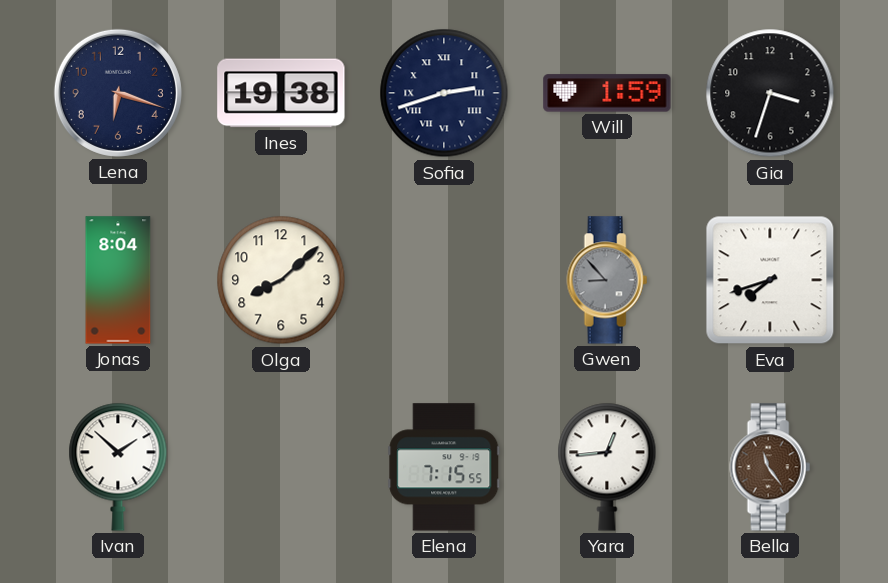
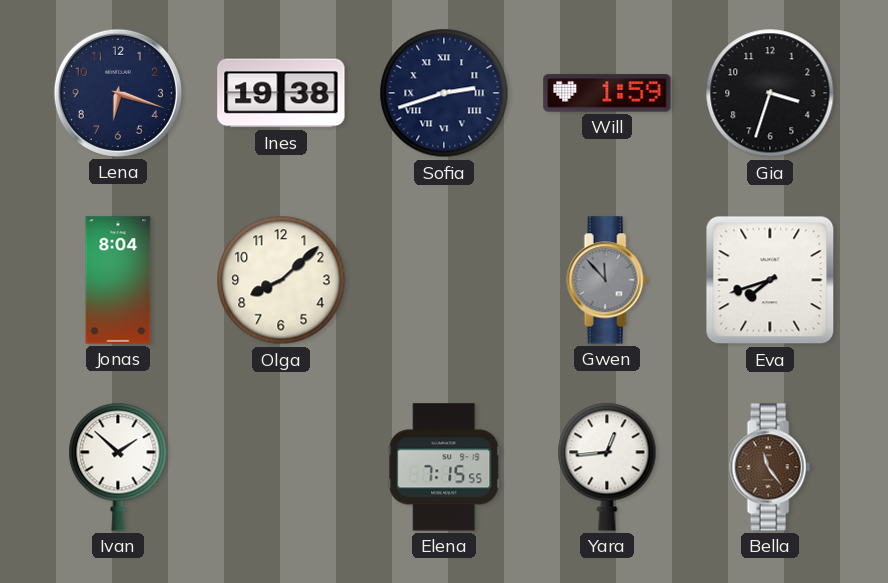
Gwen: 8:53 -> 11:53
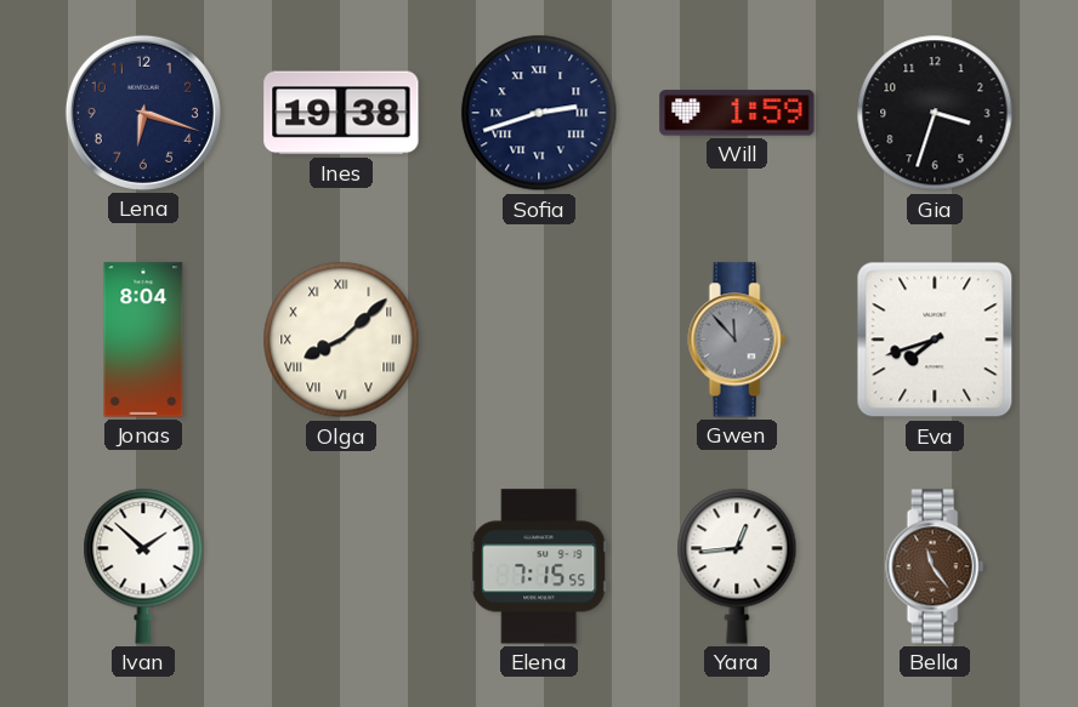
Olga numerals: Arabic -> Roman
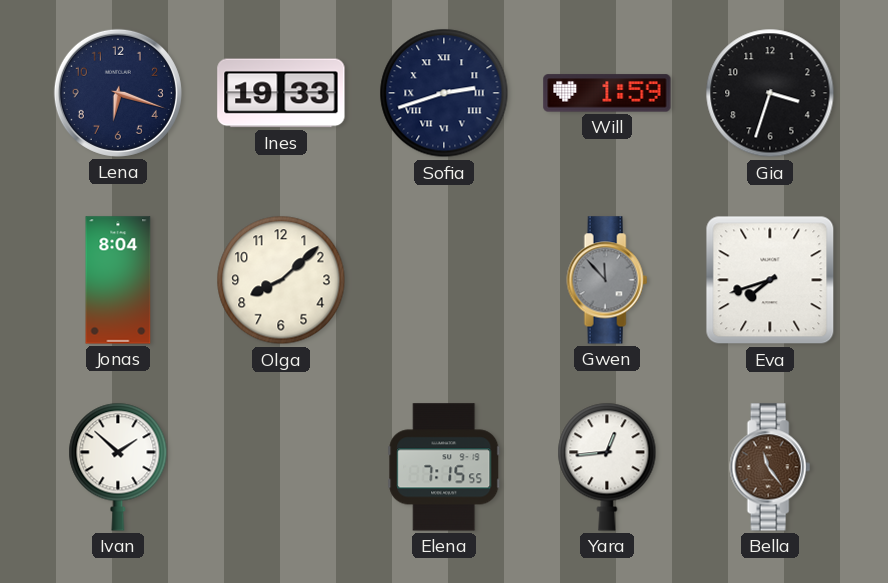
Ines: 19:38 -> 19:33
Olga numerals: Roman -> Arabic
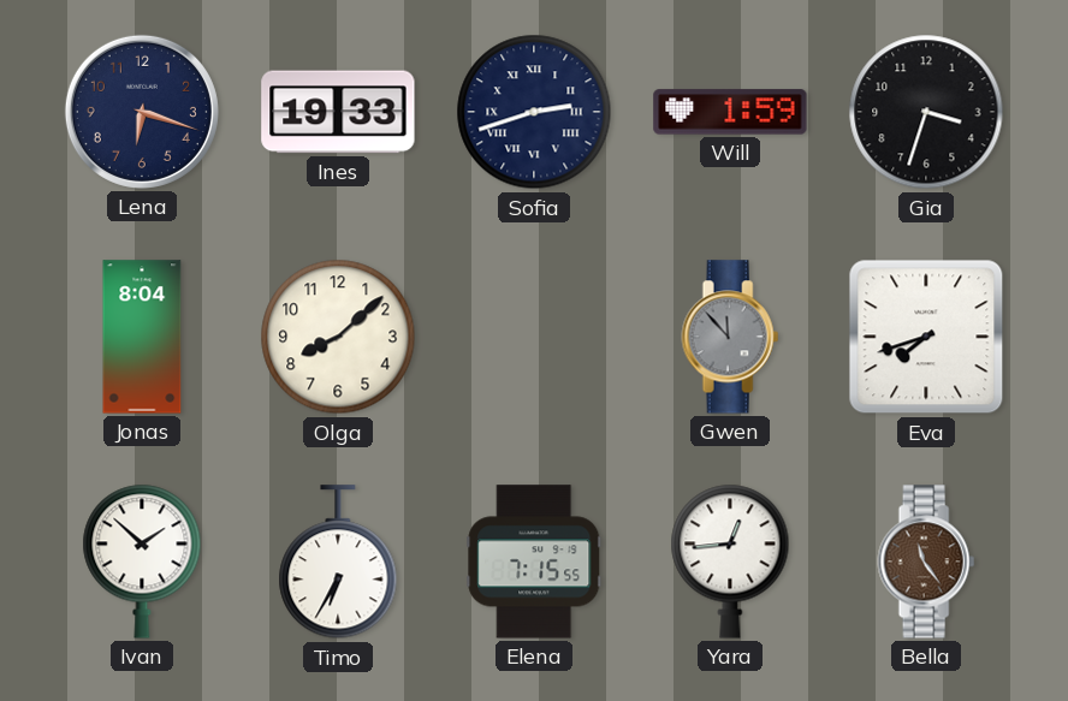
Timo: none -> 6:35
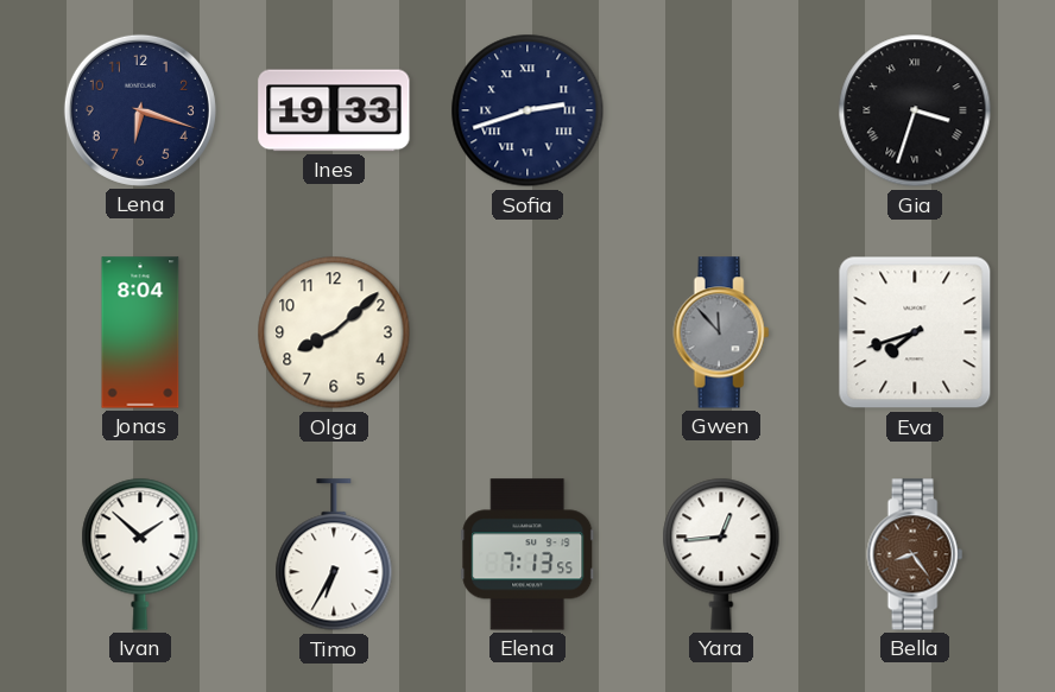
Will: 1:59 -> none
Gia numerals: Arabic -> Roman
Elena: 7:15 -> 7:13
Bella: 11:24 -> 8:24
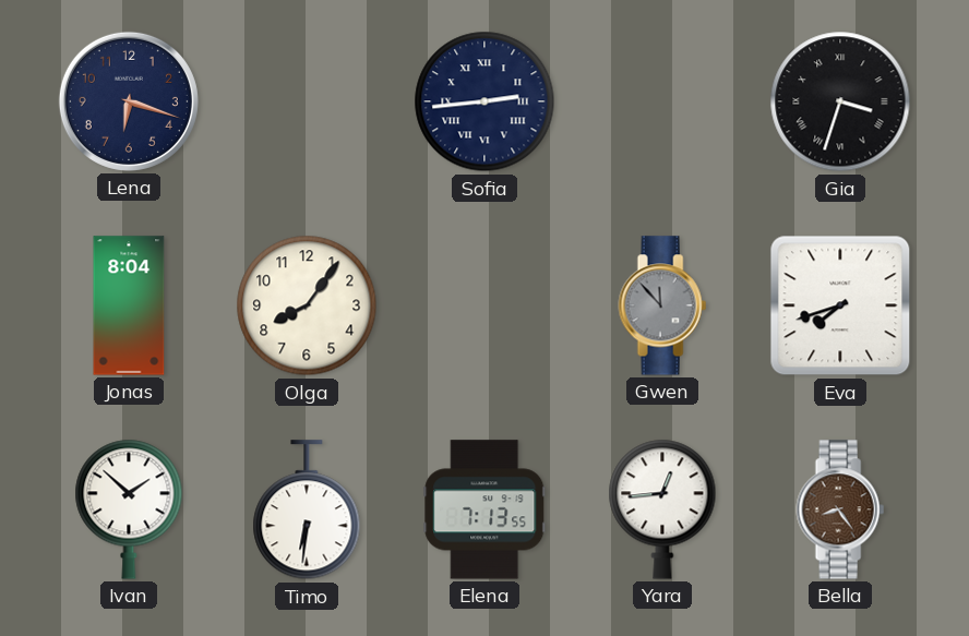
Ines: 19:33 -> none
Sofia: 2:42 -> 2:44
Olga: 8:08 -> 8:06
Timo: 6:35 -> 6:31
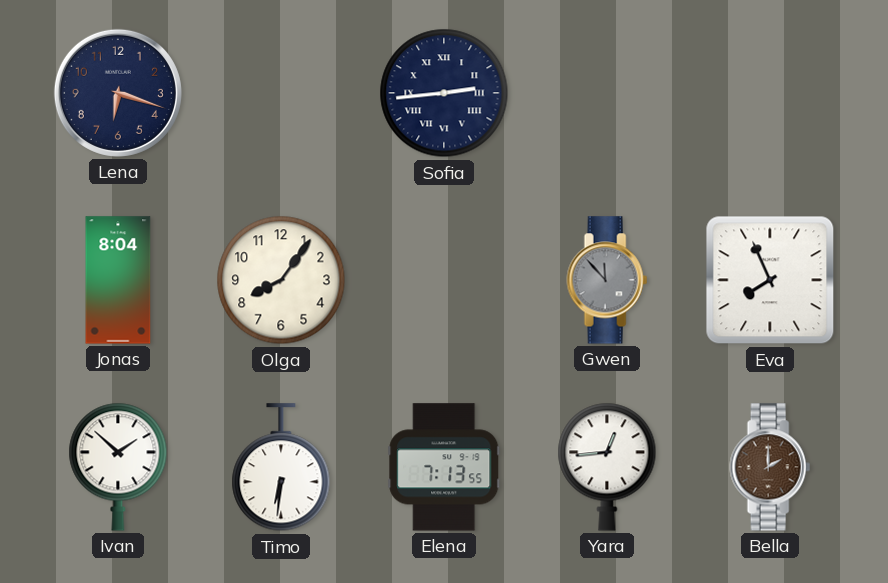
Gia: 3:33 -> none
Eva: 7:42 -> 7:56
Bella: 8:24 -> 2:00
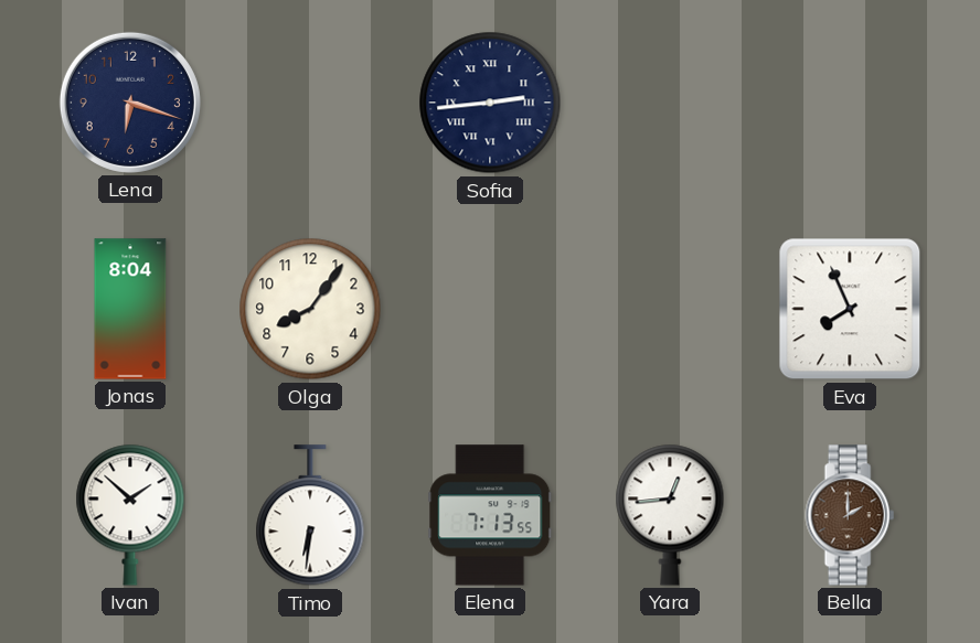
Gwen: 11:53 -> none
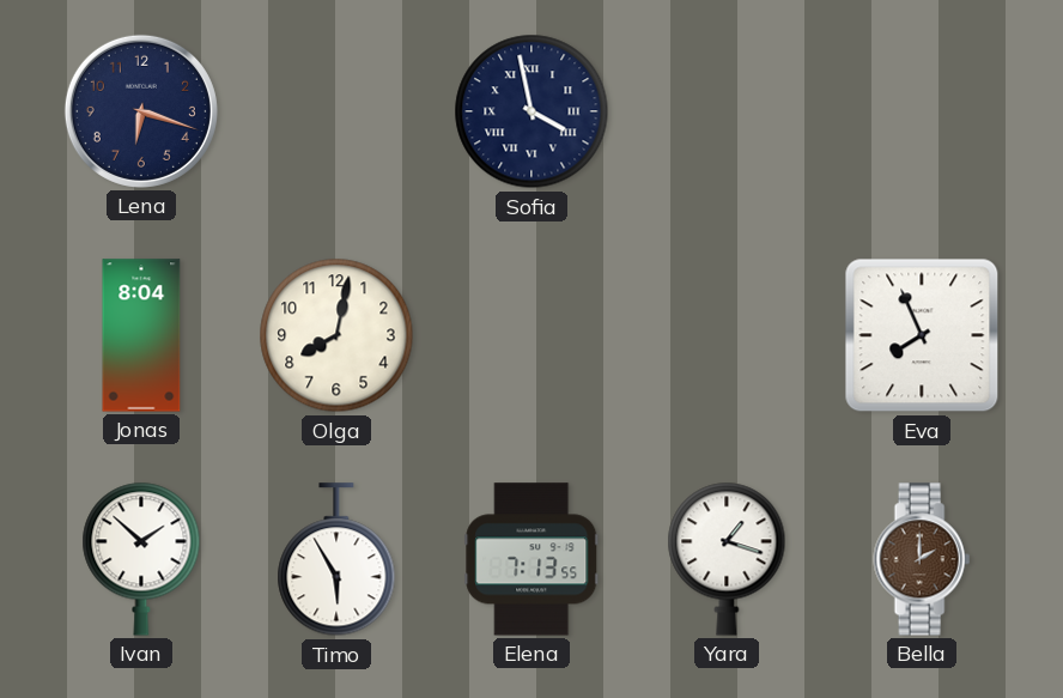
Sofia: 2:44 -> 3:58
Olga: 8:06 -> 8:02
Timo: 6:31 -> 5:55
Yara: 12:44 -> 1:18
